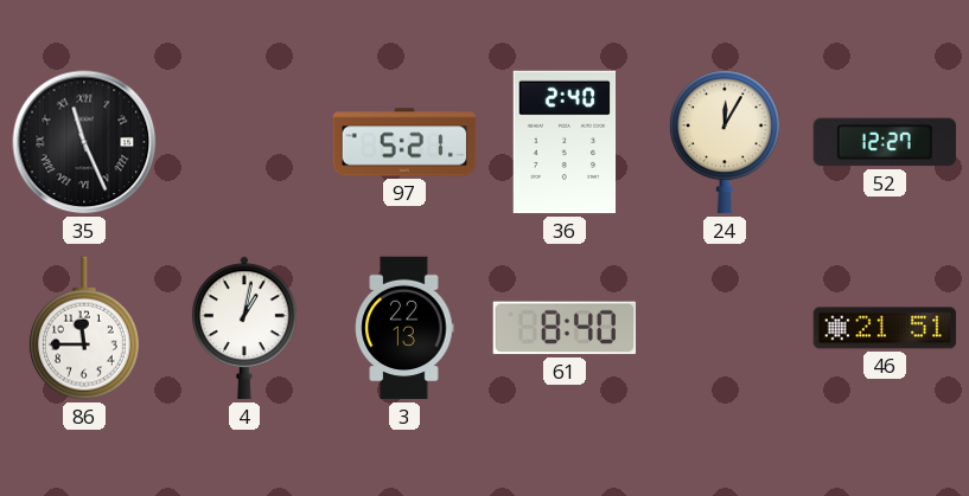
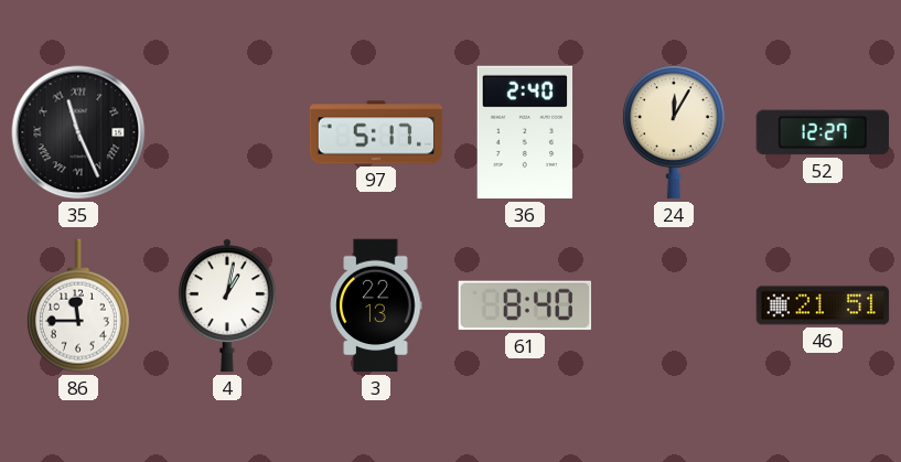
97: 5:21 -> 5:17
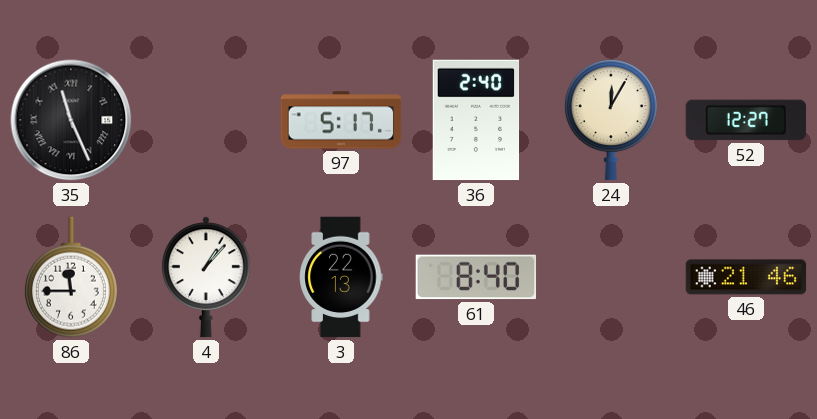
4: 1:02 -> 1:07
46: 21:51 -> 21:46
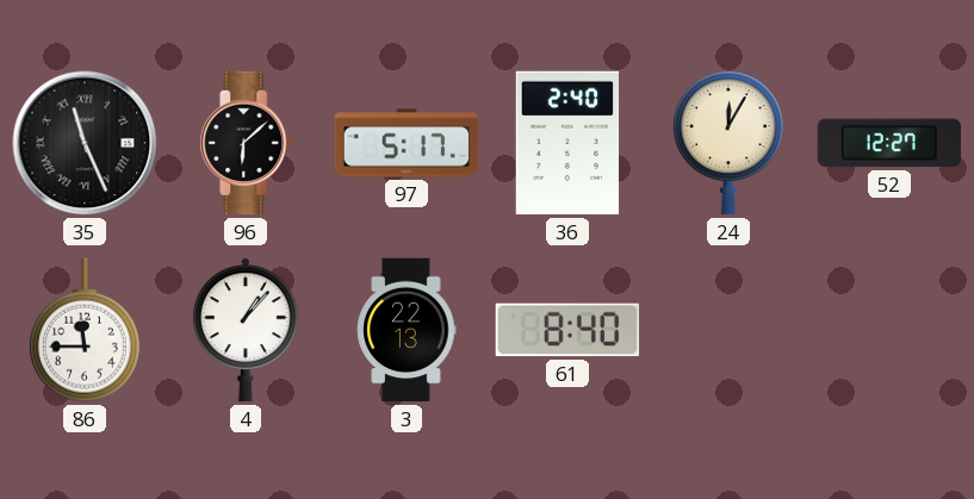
96: none -> 6:08
46: 21:46 -> none
